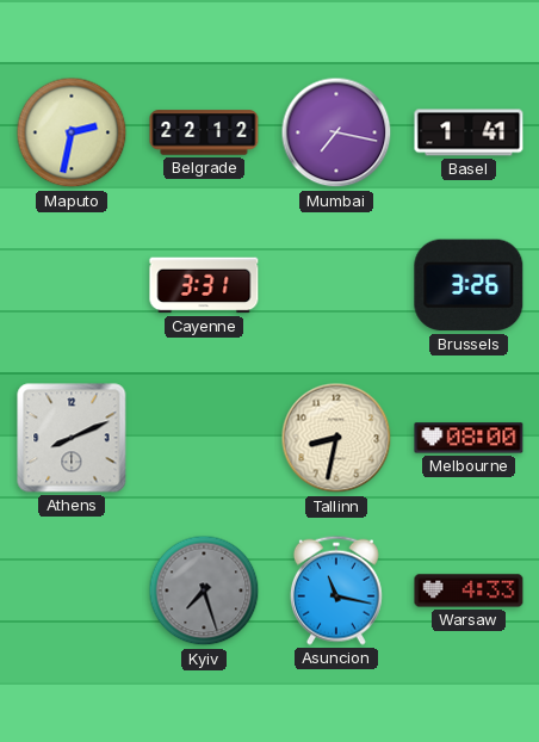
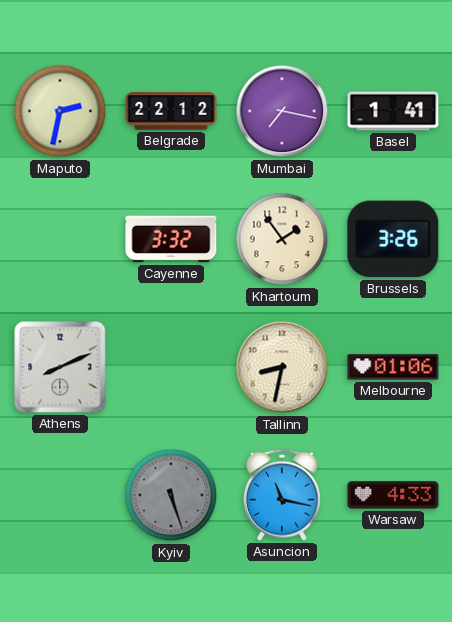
Cayenne: 3:31 -> 3:32
Khartoum: none -> 1:54
Melbourne: 08:00 -> 01:06
Kyiv: 7:27 -> 5:27
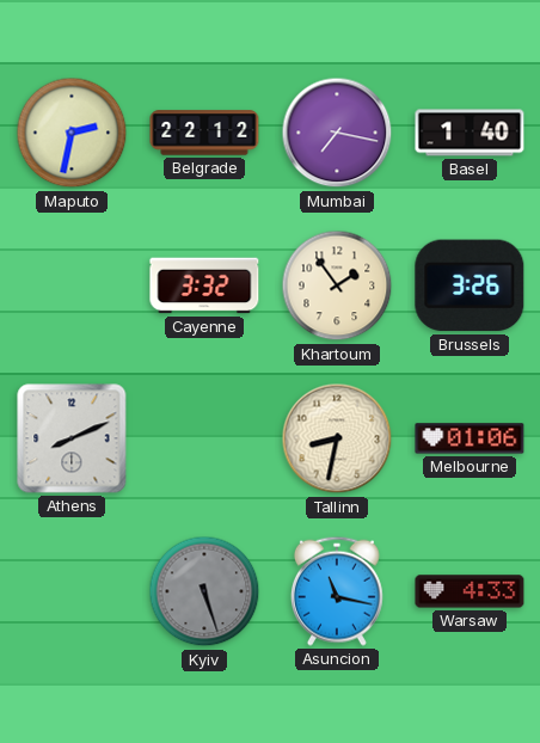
Basel: 1:41 -> 1:40
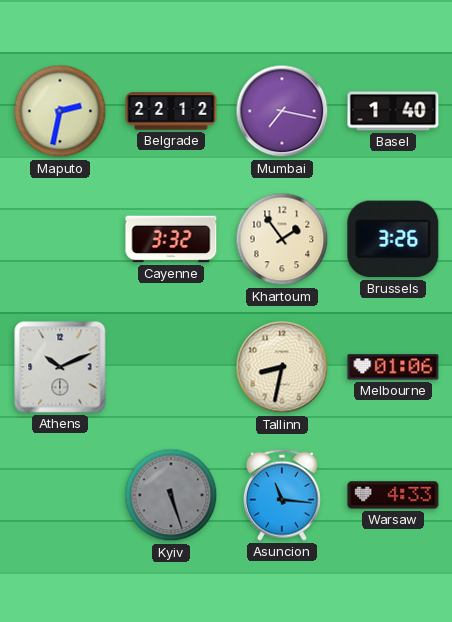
Athens: 8:11 -> 10:11
Asuncion: 11:17 -> 11:16
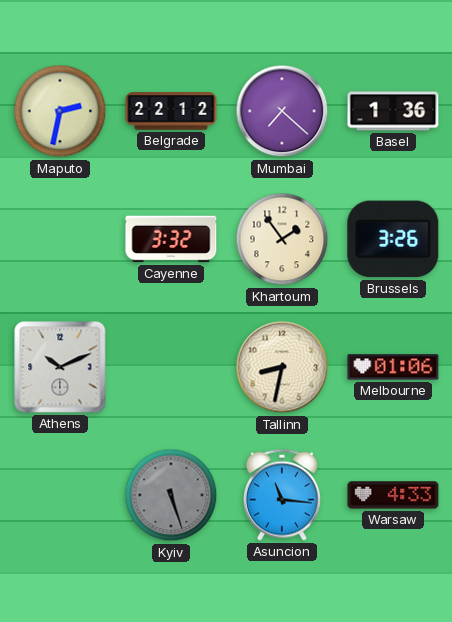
Mumbai: 7:17 -> 7:22
Basel: 1:40 -> 1:36
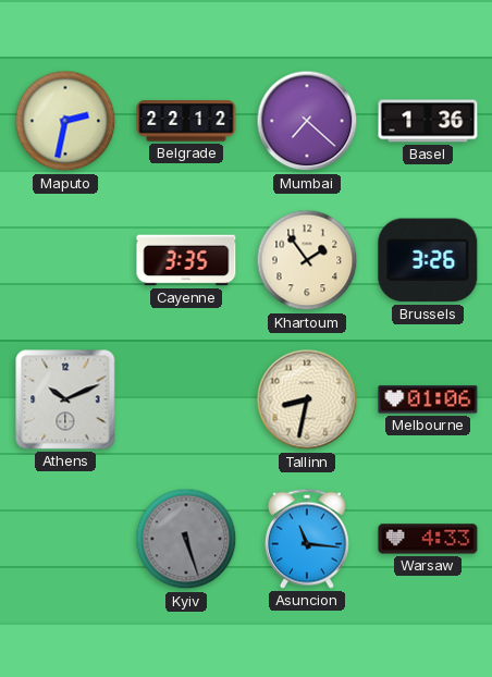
Cayenne: 3:32 -> 3:35
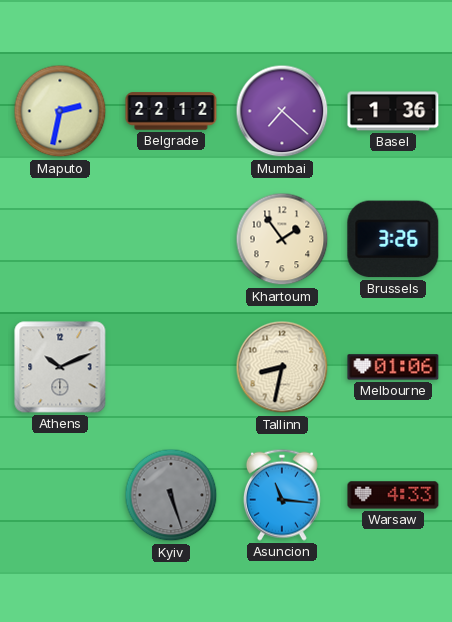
Cayenne: 3:35 -> none
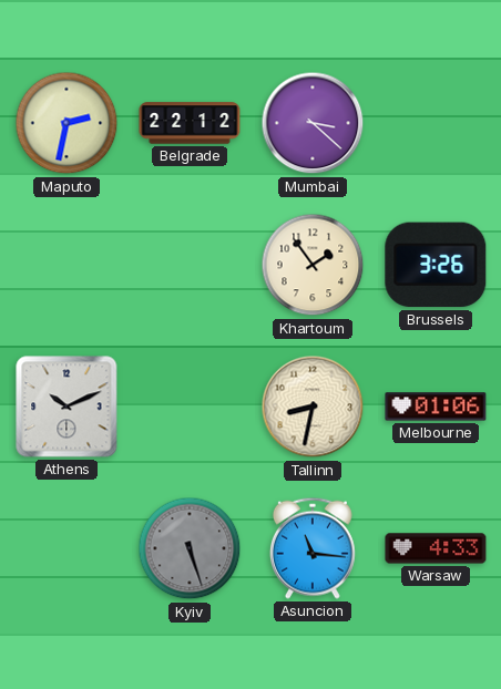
Mumbai: 7:22 -> 3:22
Basel: 1:36 -> none
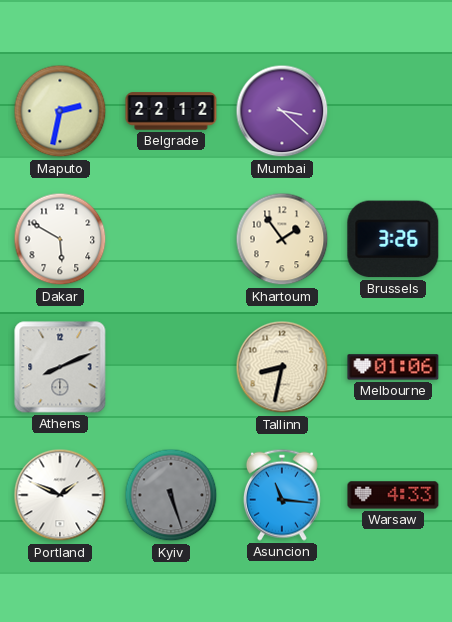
Dakar: none -> 5:50
Athens: 10:11 -> 8:11
Portland: none -> 1:49
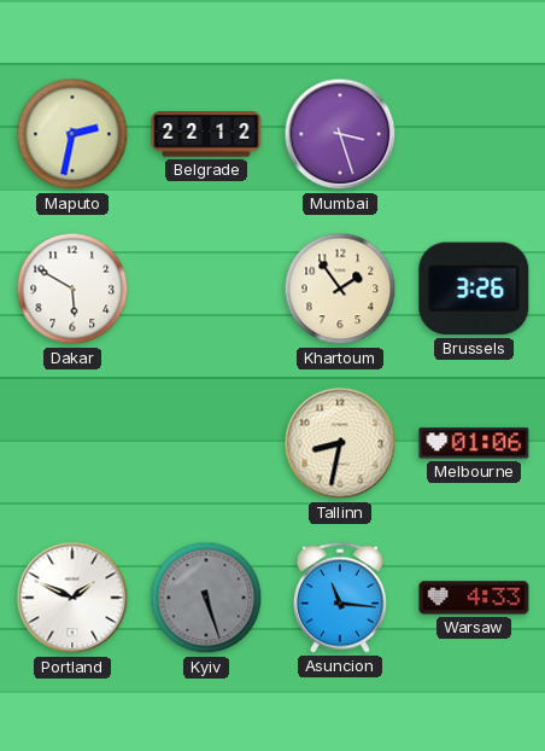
Mumbai: 3:22 -> 3:27
Athens: 8:11 -> none
